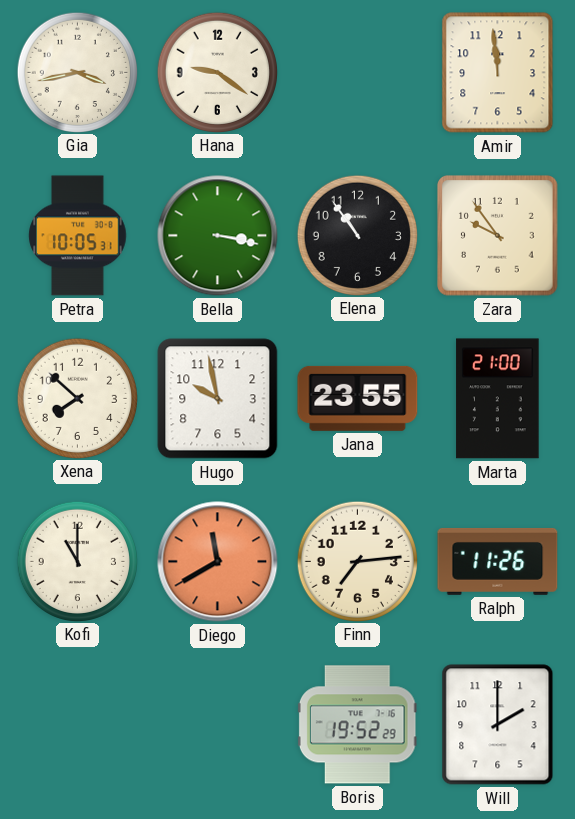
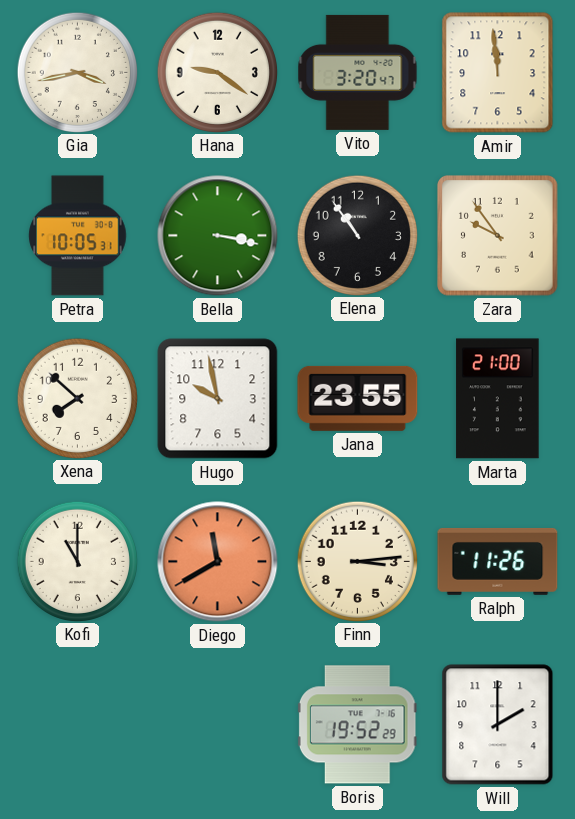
Vito: none -> 3:20
Finn: 7:14 -> 3:14
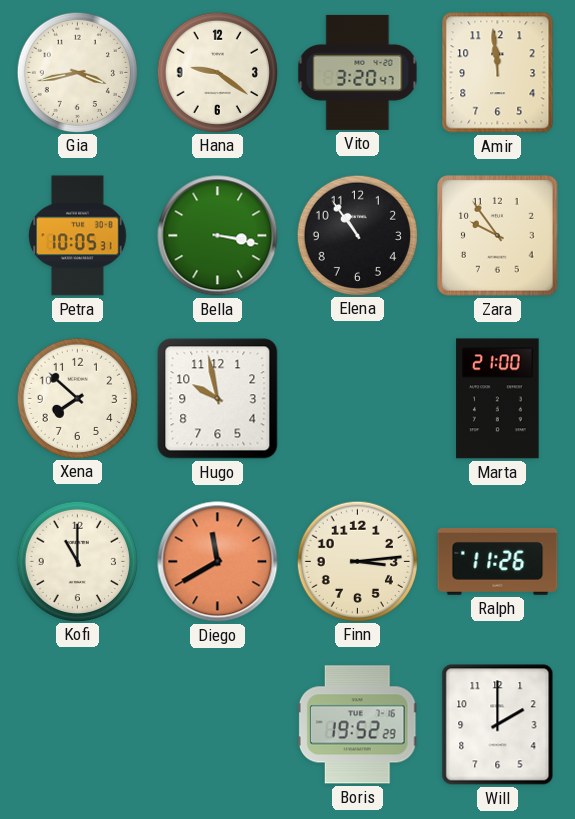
Jana: 23:55 -> none
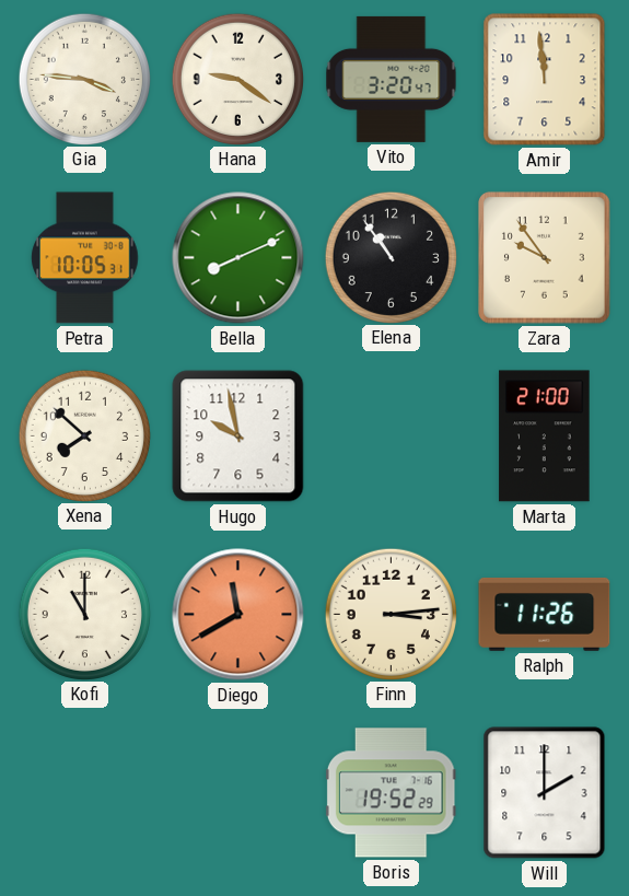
Gia: 3:43 -> 3:46
Bella: 3:17 -> 8:11
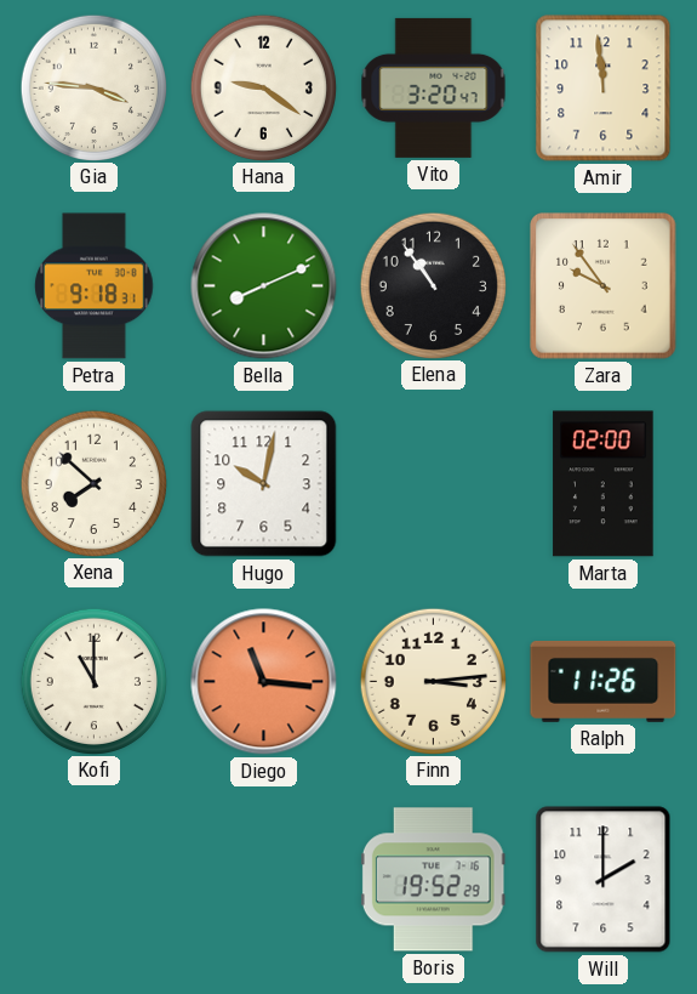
Petra: 10:05 -> 9:18
Hugo: 9:58 -> 10:02
Marta: 21:00 -> 02:00
Diego: 11:40 -> 11:16
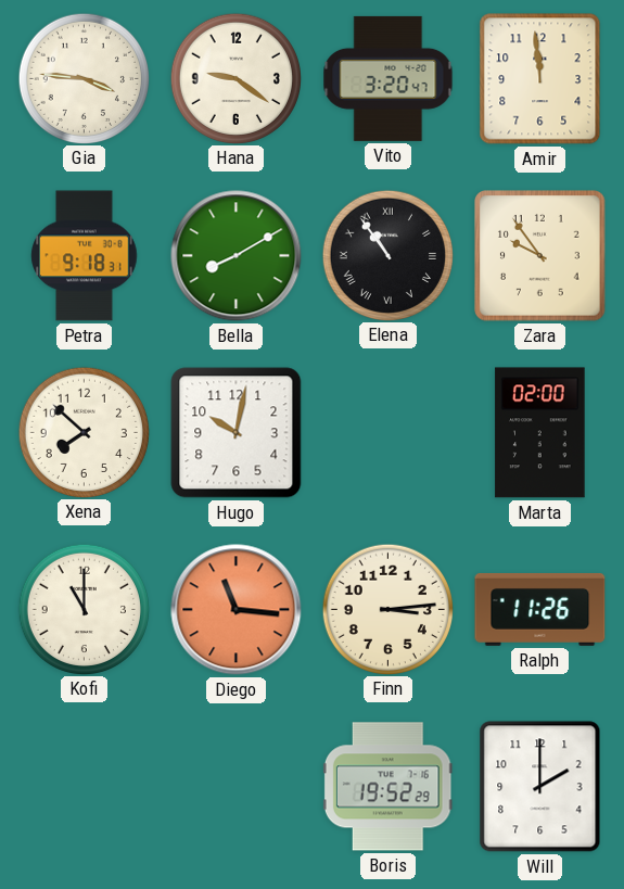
Bella: 8:11 -> 8:10
Elena numerals: Arabic -> Roman
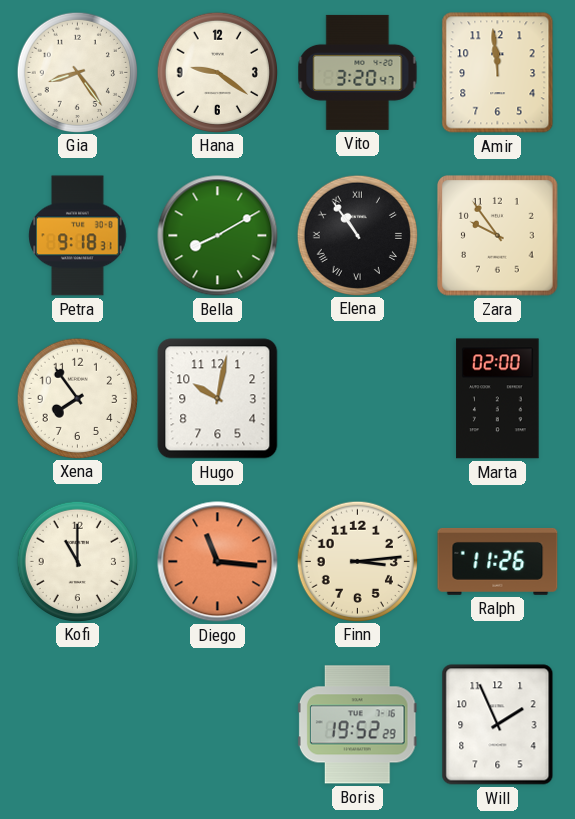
Gia: 3:46 -> 8:24
Xena: 7:52 -> 7:54
Will: 2:00 -> 1:56
